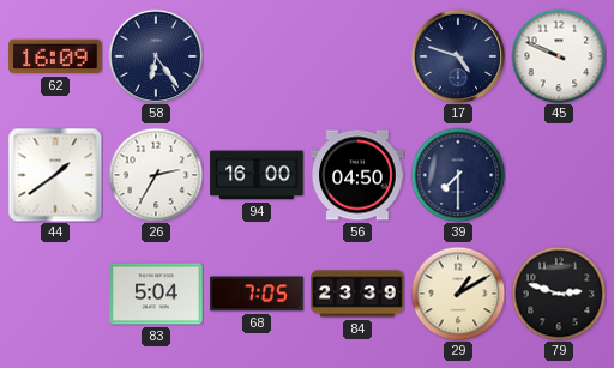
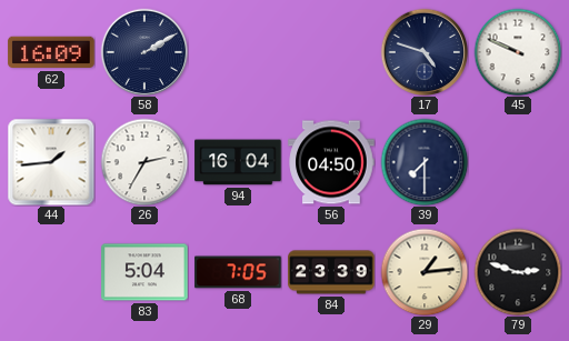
58: 6:24 -> 2:10
44: 1:39 -> 1:44
94: 16:00 -> 16:04
29: 1:10 -> 1:14
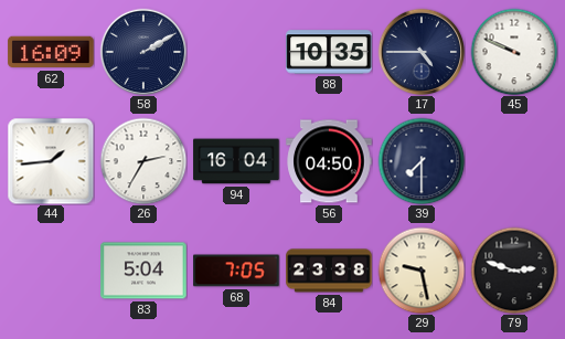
88: none -> 10:35
17: 4:48 -> 4:45
84: 23:39 -> 23:38
29: 1:14 -> 9:28
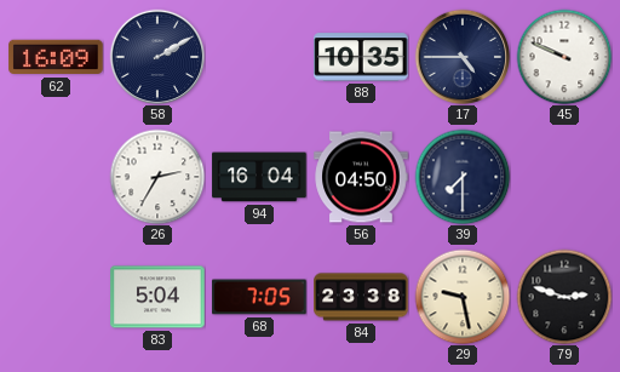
44: 1:44 -> none
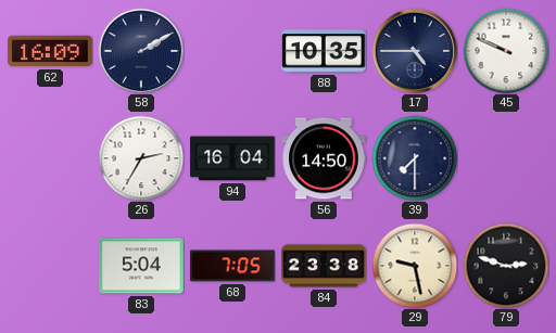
56: 04:50 -> 14:50
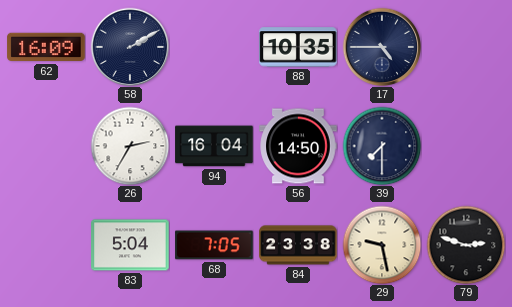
45: 9:49 -> none
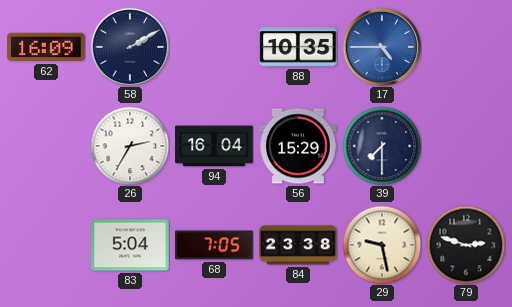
17 dial: navy -> blue
56: 14:50 -> 15:29
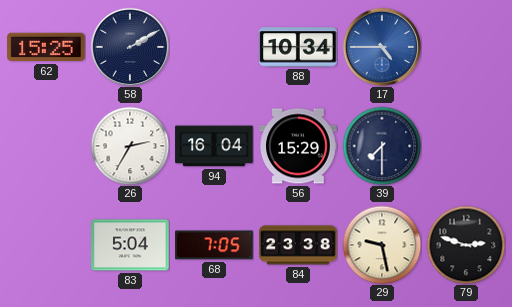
62: 16:09 -> 15:25
88: 10:35 -> 10:34
